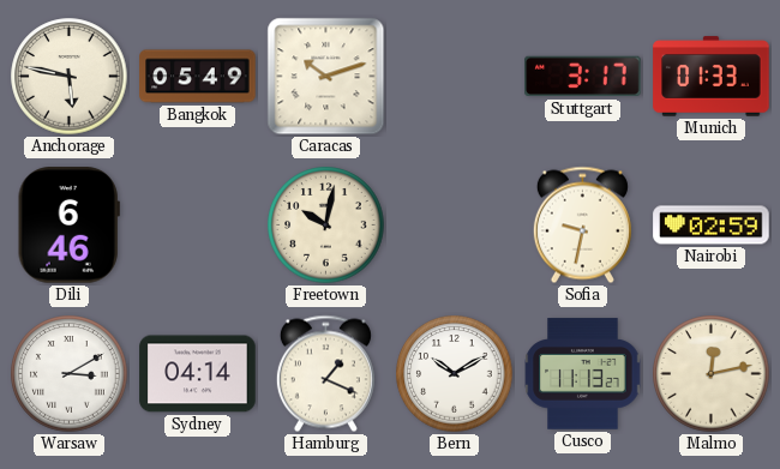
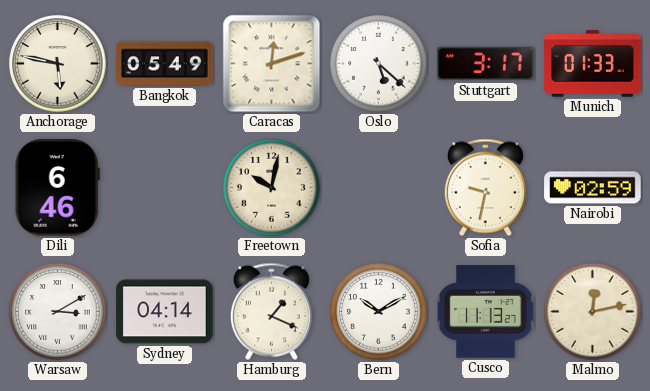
Caracas: 10:12 -> 12:12
Oslo: none -> 5:22
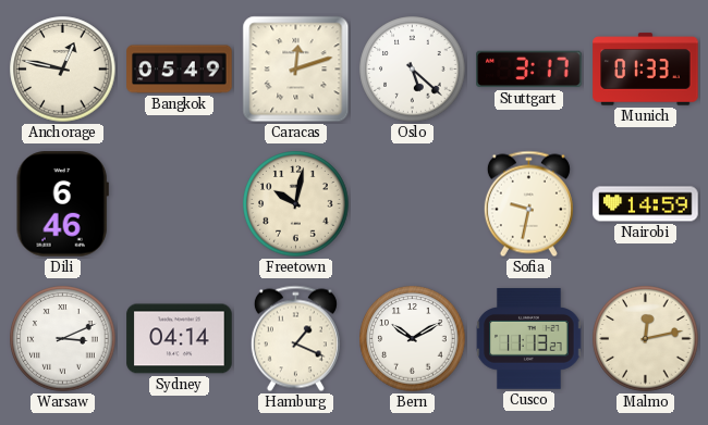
Anchorage: 5:47 -> 12:47
Nairobi: 02:59 -> 14:59
Warsaw: 3:10 -> 3:11
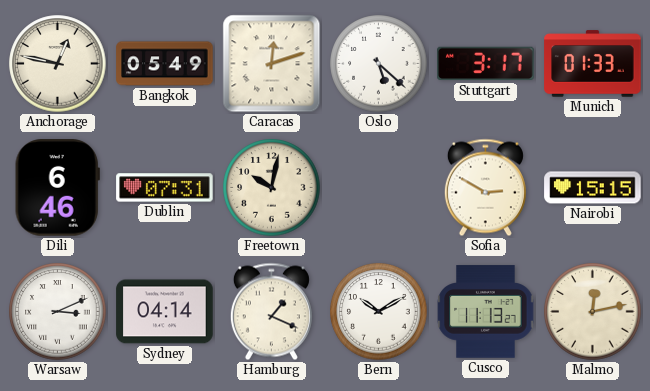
Dublin: none -> 07:31
Sofia: 9:32 -> 2:50
Nairobi: 14:59 -> 15:15
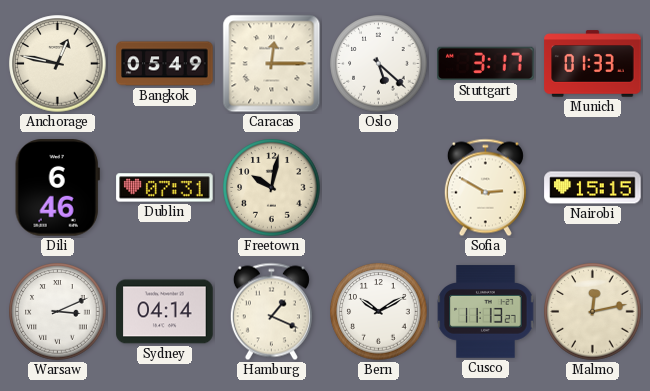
Caracas: 12:12 -> 12:15
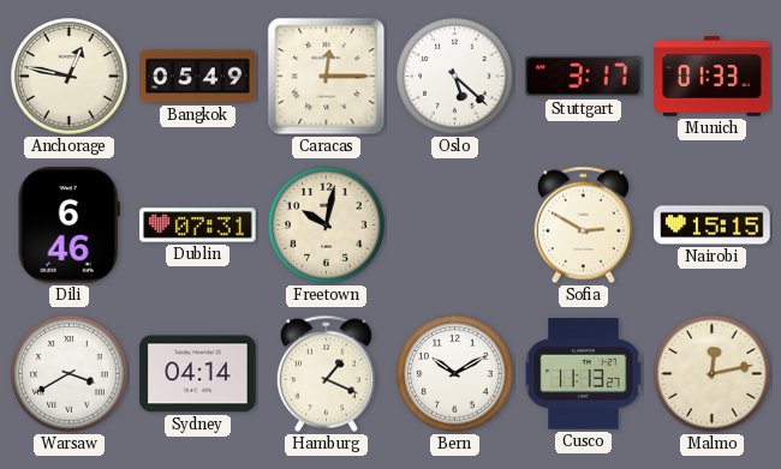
Warsaw: 3:11 -> 3:40
